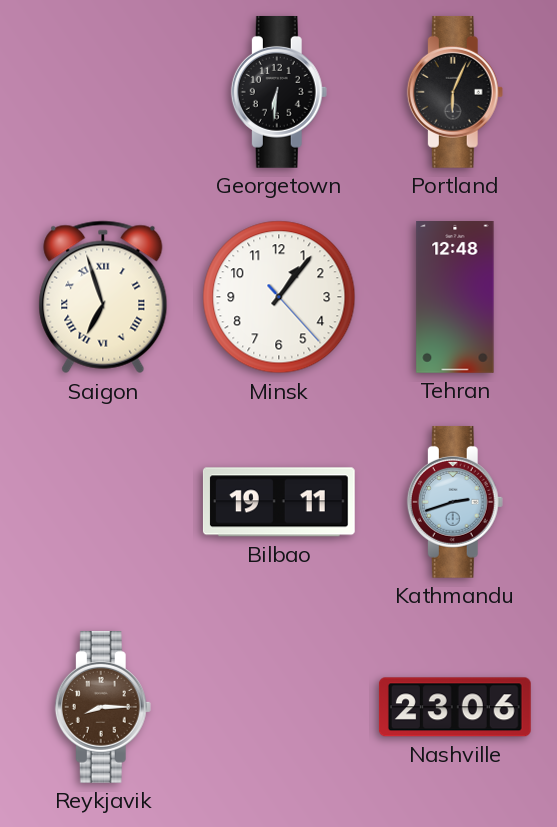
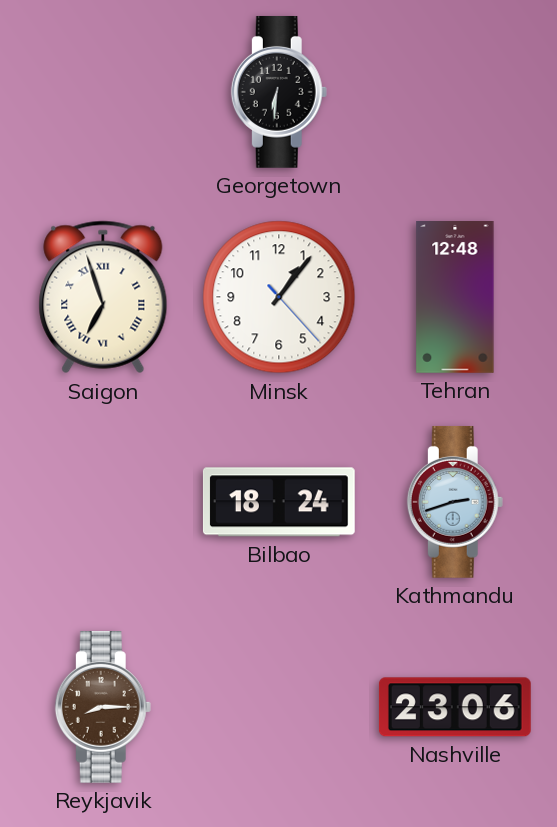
Portland: 6:04 -> none
Bilbao: 19:11 -> 18:24
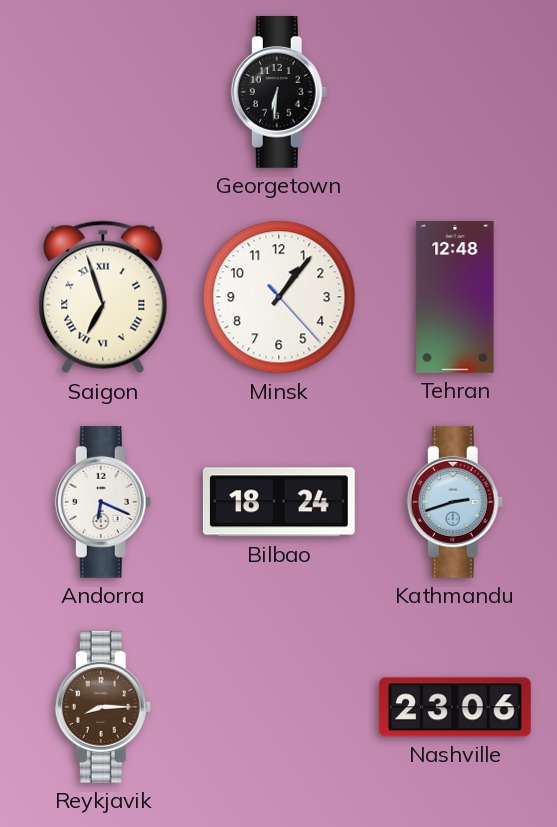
Andorra: none -> 6:19
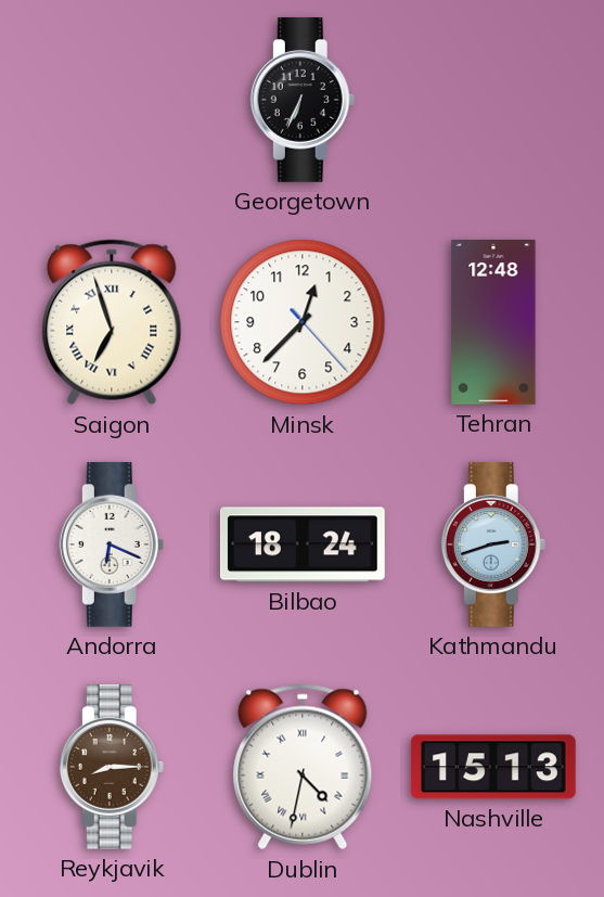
Georgetown: 6:31 -> 6:34
Minsk: 1:06 -> 12:37
Dublin: none -> 4:32
Nashville: 23:06 -> 15:13
